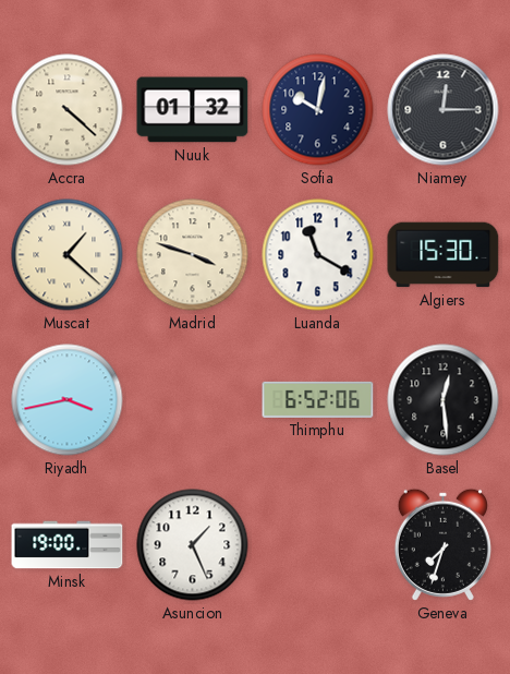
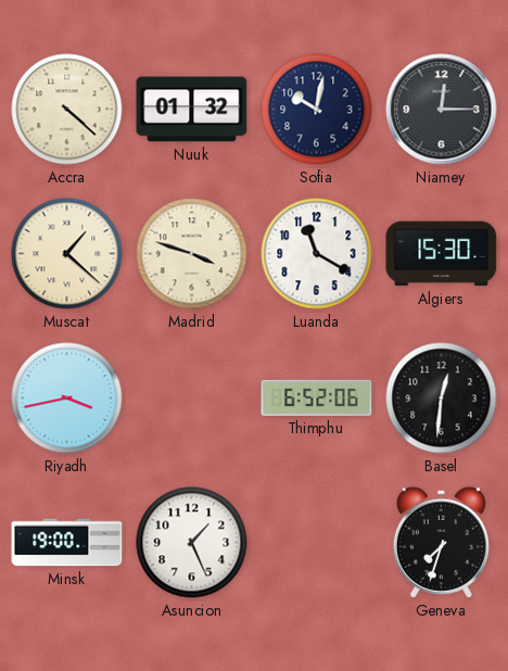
Basel: 12:29 -> 12:31
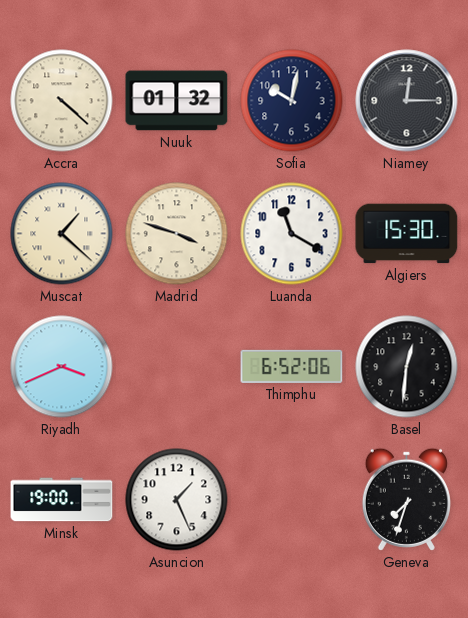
Riyadh: 3:43 -> 3:41
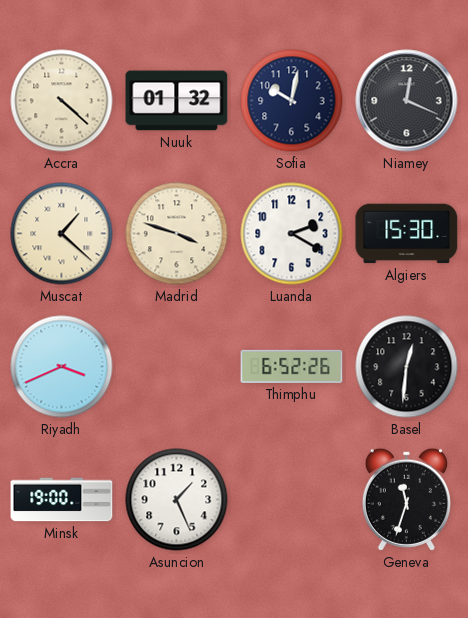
Niamey: 12:15 -> 12:19
Luanda: 11:20 -> 2:20
Thimphu: 6:52:06 -> 6:52:26
Geneva: 7:33 -> 11:33
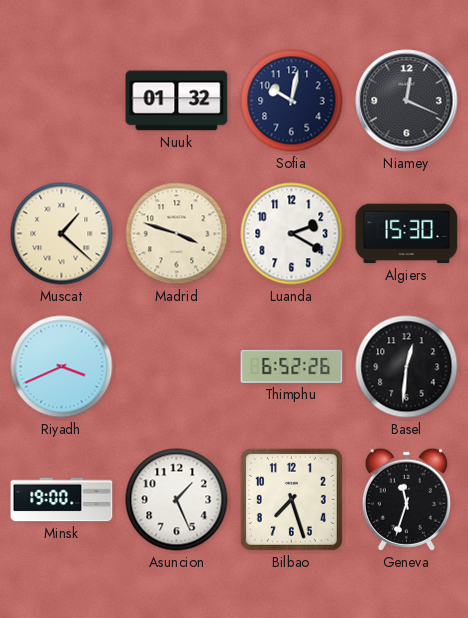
Accra: 4:22 -> none
Bilbao: none -> 7:27
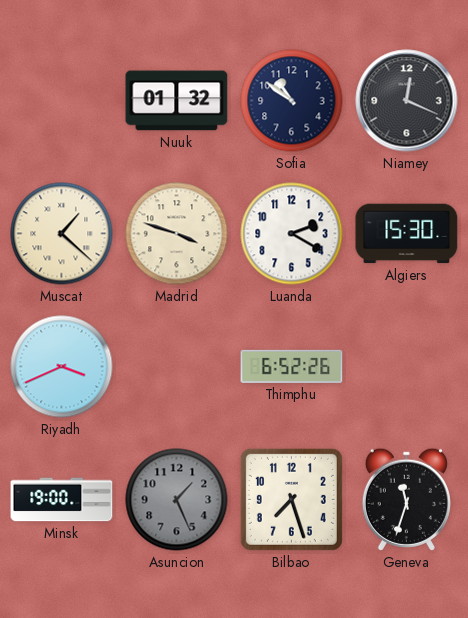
Sofia: 10:02 -> 10:51
Basel: 12:31 -> none
Asuncion dial: white -> grey
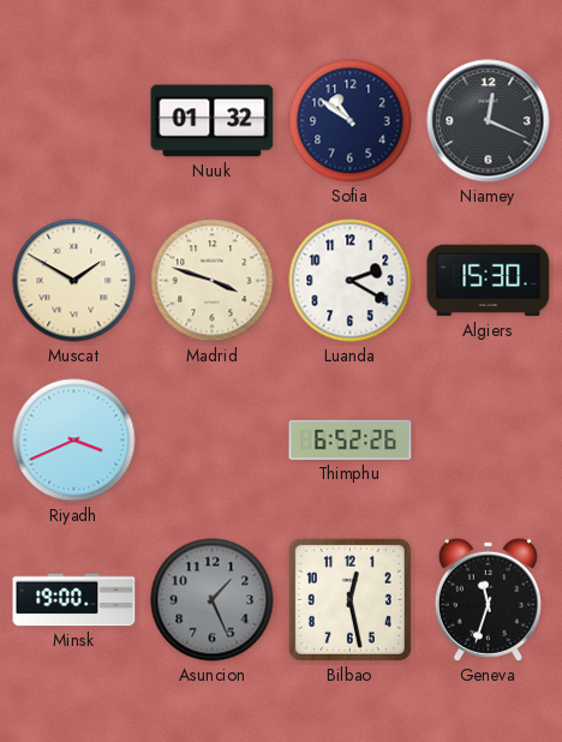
Muscat: 1:22 -> 1:50
Bilbao: 7:27 -> 12:28
